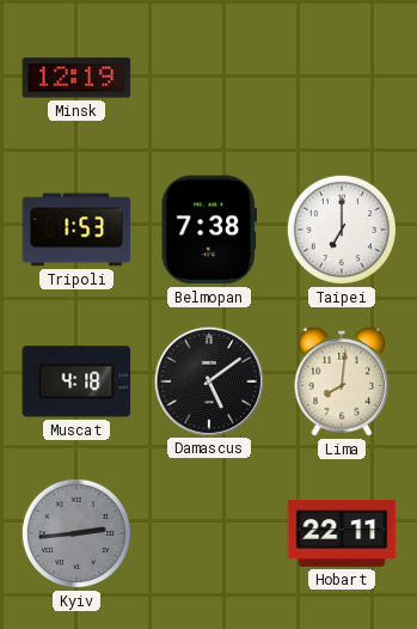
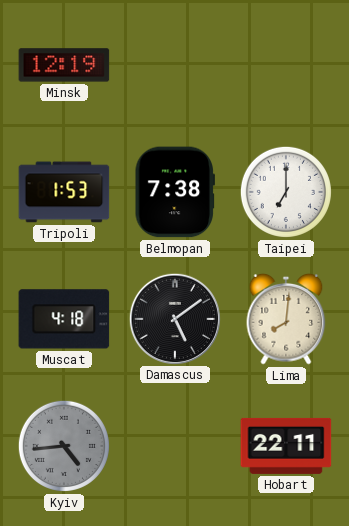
Kyiv: 2:44 -> 4:44
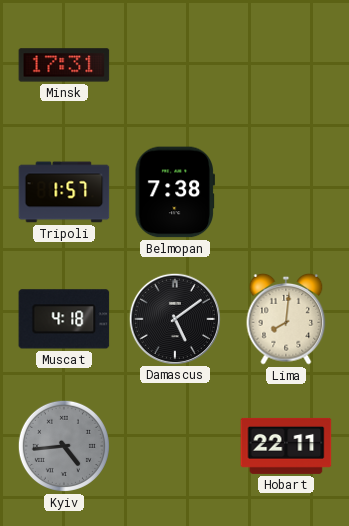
Minsk: 12:19 -> 17:31
Tripoli: 1:53 -> 1:57
Taipei: 7:00 -> none
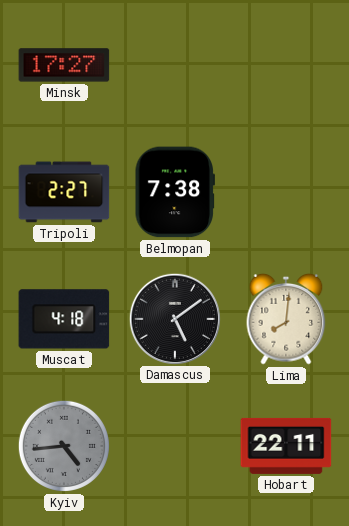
Minsk: 17:31 -> 17:27
Tripoli: 1:57 -> 2:27
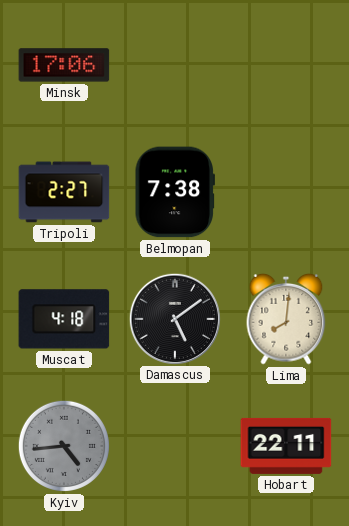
Minsk: 17:27 -> 17:06
